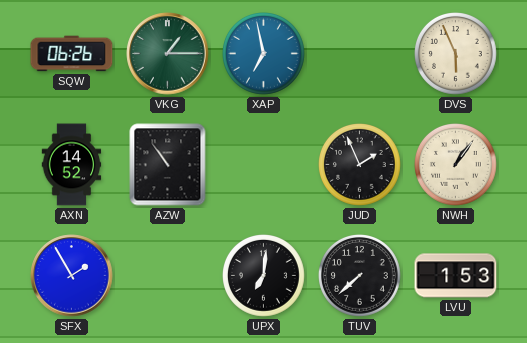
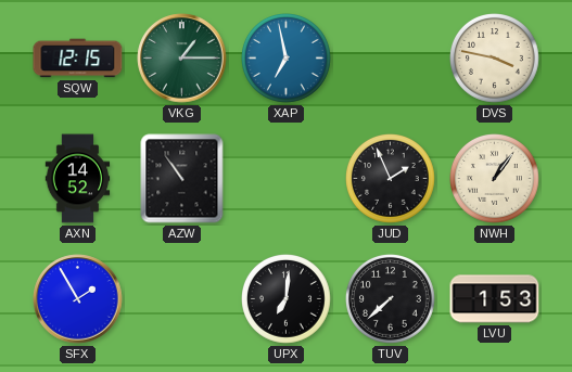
SQW: 06:26 -> 12:15
DVS: 5:56 -> 3:47
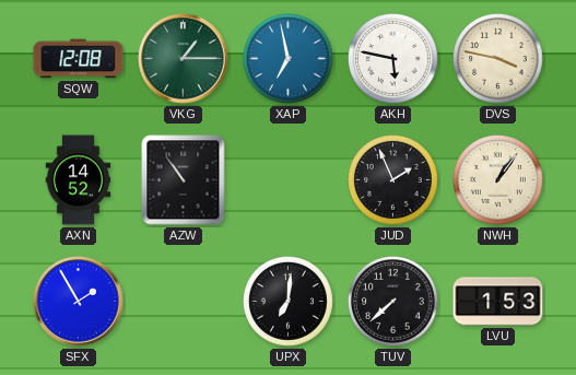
SQW: 12:15 -> 12:08
AKH: none -> 5:47
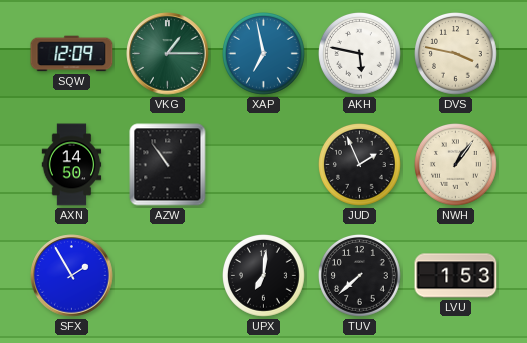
SQW: 12:08 -> 12:09
AXN: 14:52 -> 14:50
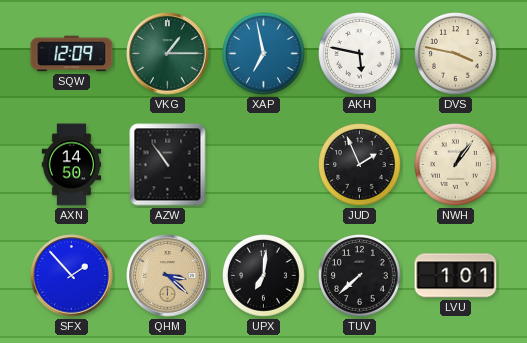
SFX: 1:55 -> 1:53
QHM: none -> 3:22
LVU: 1:53 -> 1:01
